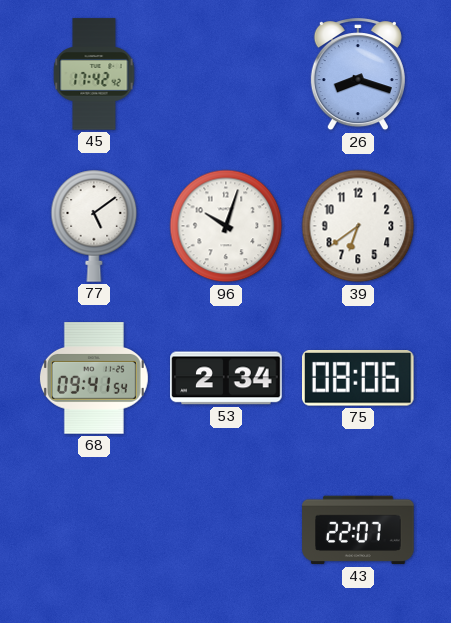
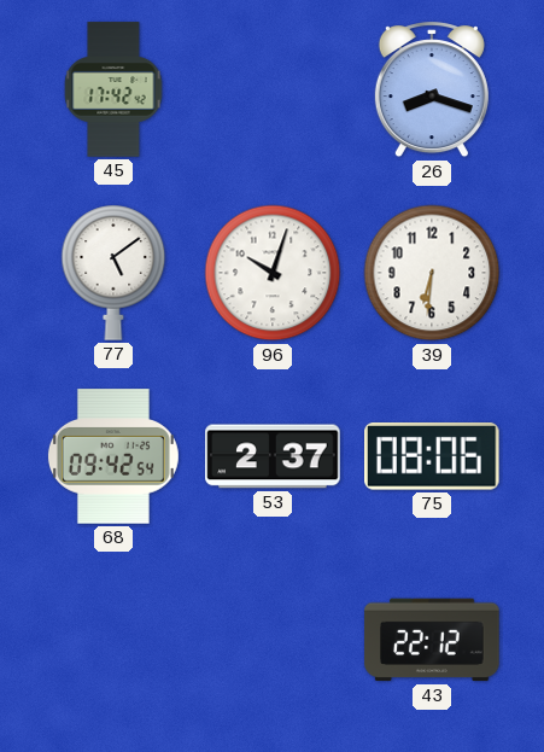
39: 6:39 -> 6:31
68: 09:41 -> 09:42
53: 2:34 -> 2:37
43: 22:07 -> 22:12
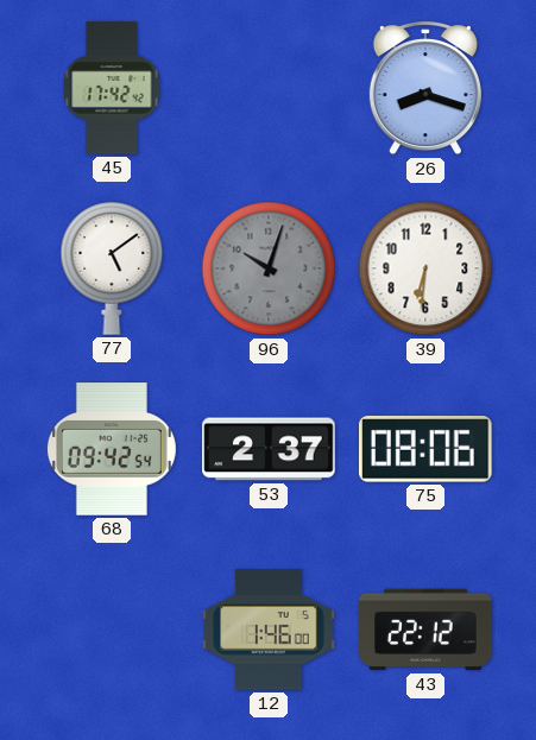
96 dial: white -> grey
12: none -> 1:46
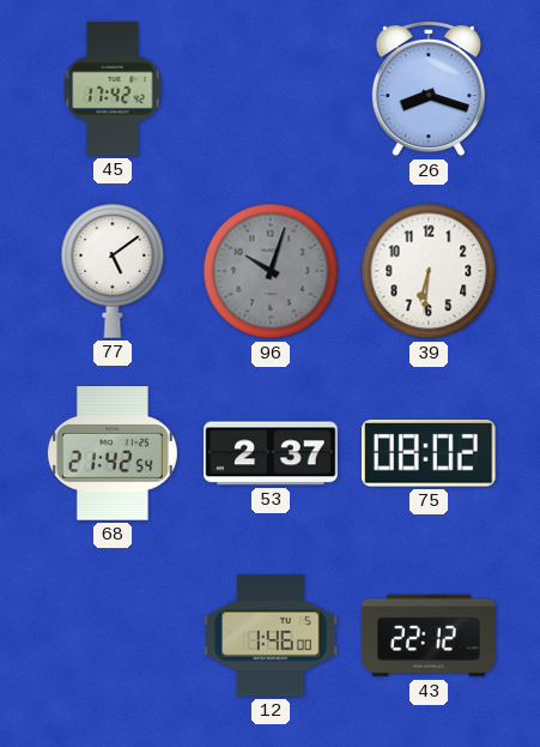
68: 09:42 -> 21:42
75: 08:06 -> 08:02
